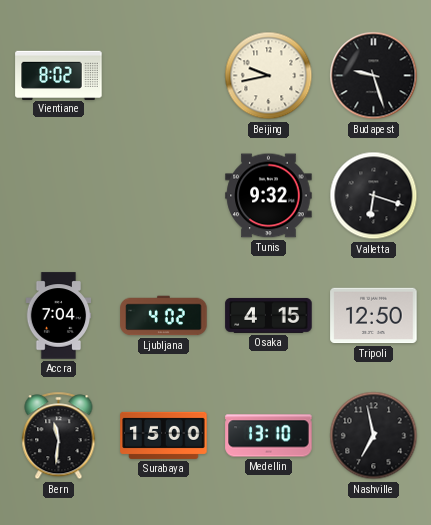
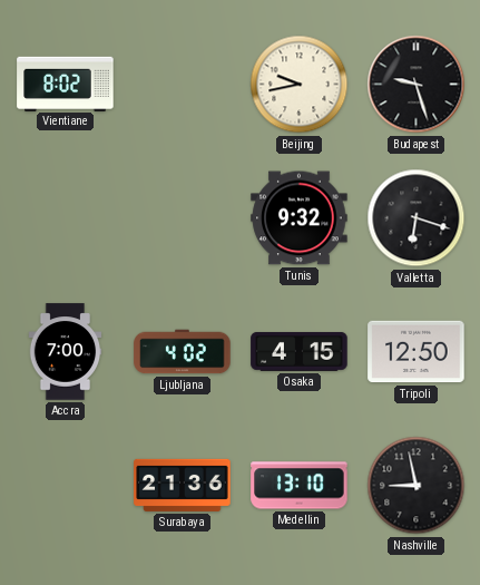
Accra: 7:04 -> 7:00
Bern: 11:31 -> none
Surabaya: 15:00 -> 21:36
Nashville: 6:58 -> 8:58
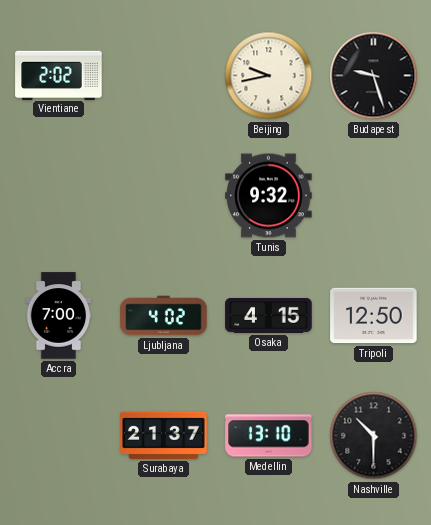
Vientiane: 8:02 -> 2:02
Valletta: 6:18 -> none
Surabaya: 21:36 -> 21:37
Nashville: 8:58 -> 10:30
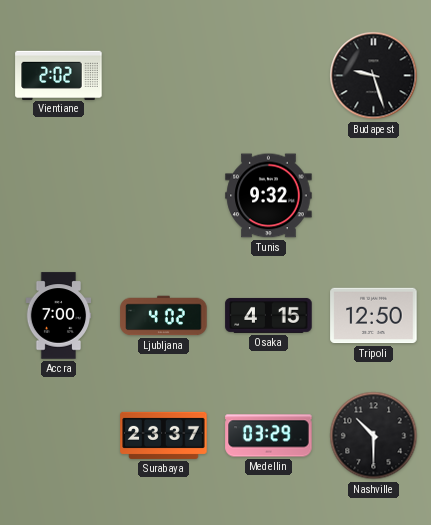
Beijing: 9:43 -> none
Surabaya: 21:37 -> 23:37
Medellin: 13:10 -> 03:29
